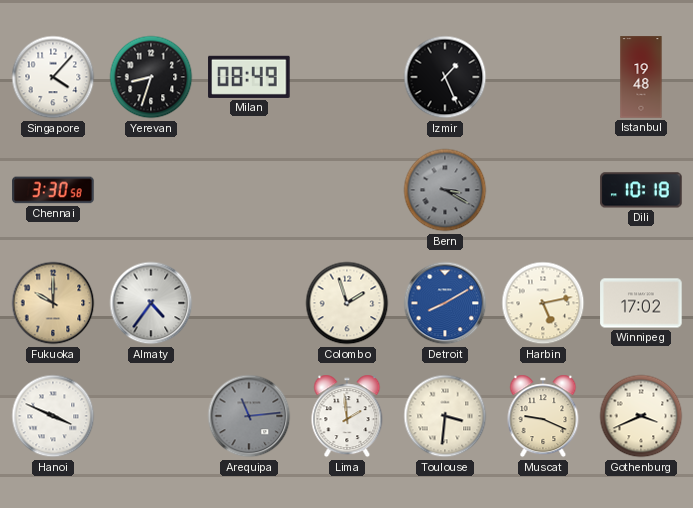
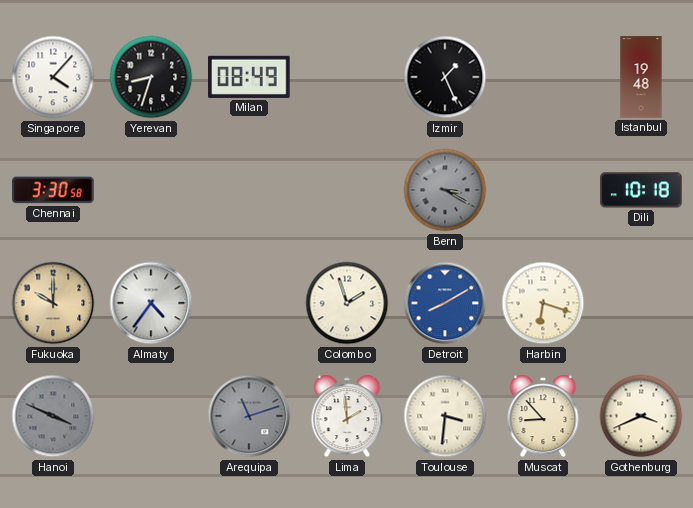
Harbin: 5:13 -> 6:18
Winnipeg: 17:02 -> none
Hanoi dial: white -> grey
Arequipa: 11:14 -> 11:12
Muscat: 9:19 -> 8:53
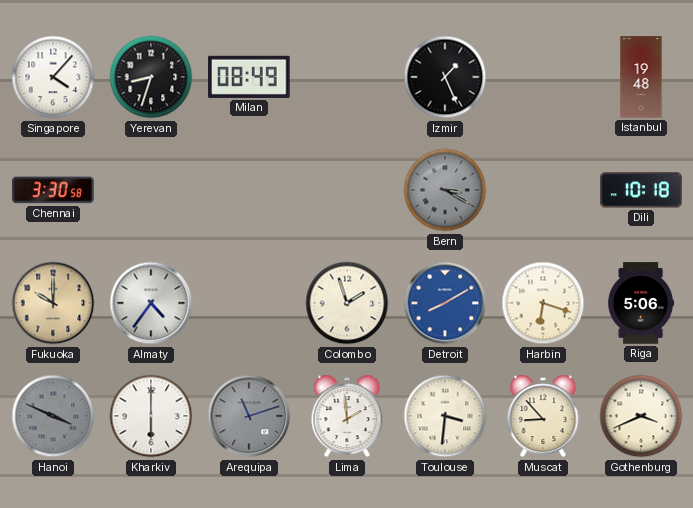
Riga: none -> 5:06
Kharkiv: none -> 6:00
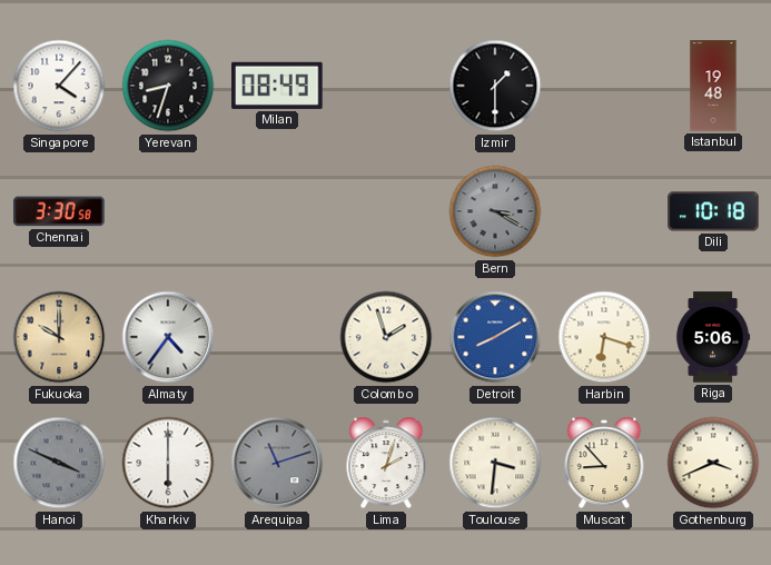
Izmir: 1:26 -> 1:30
Lima: 1:59 -> 2:03
